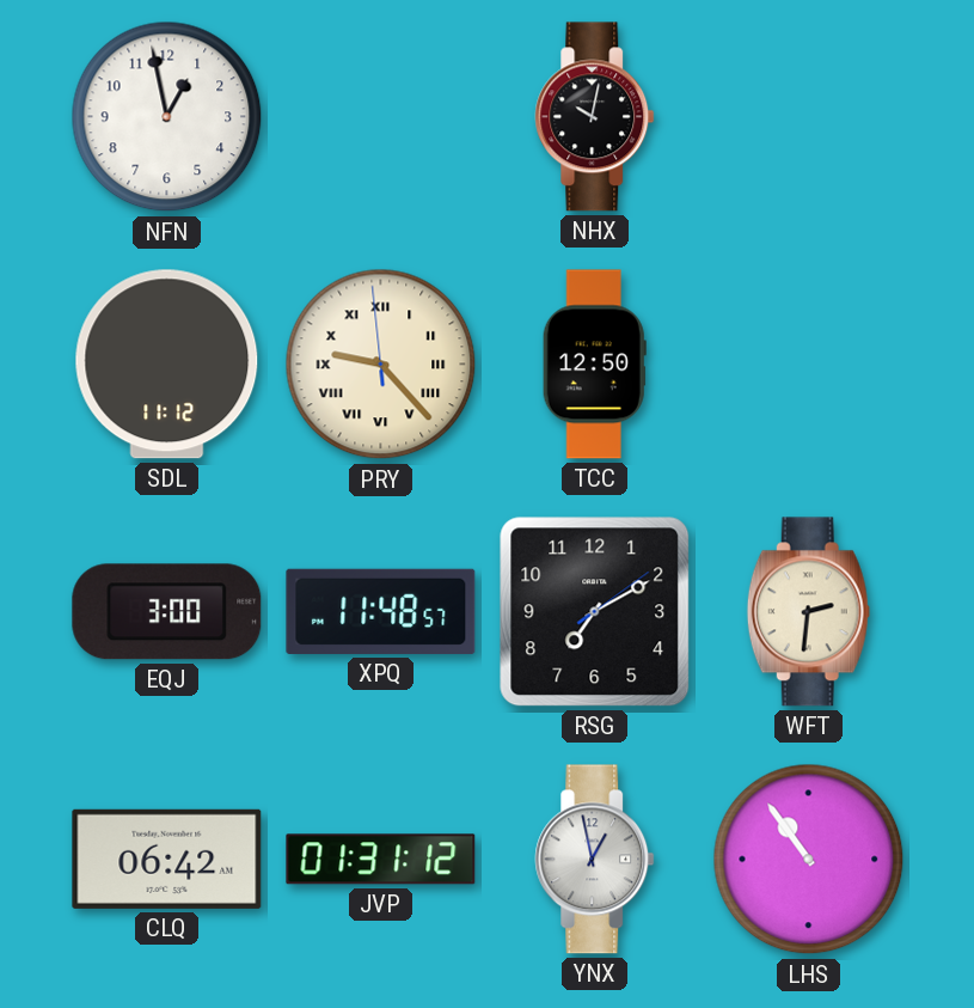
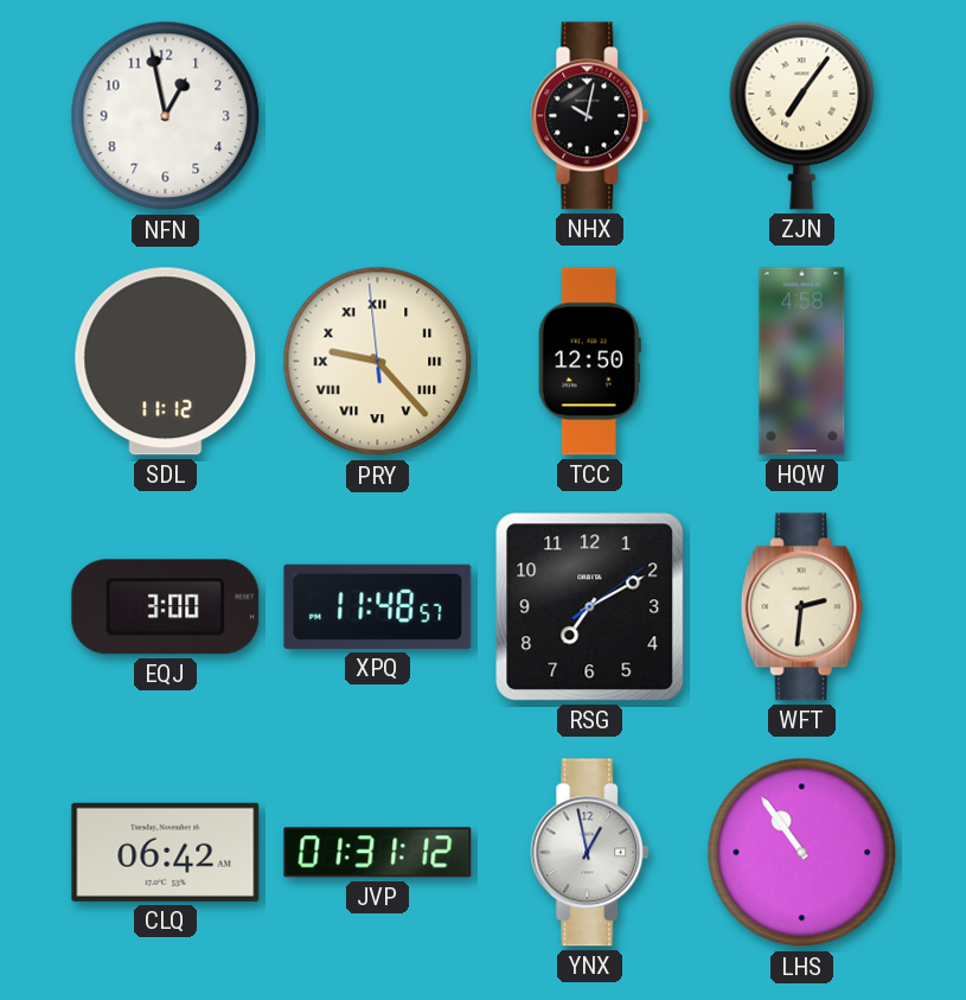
ZJN: none -> 7:06
HQW: none -> 4:58
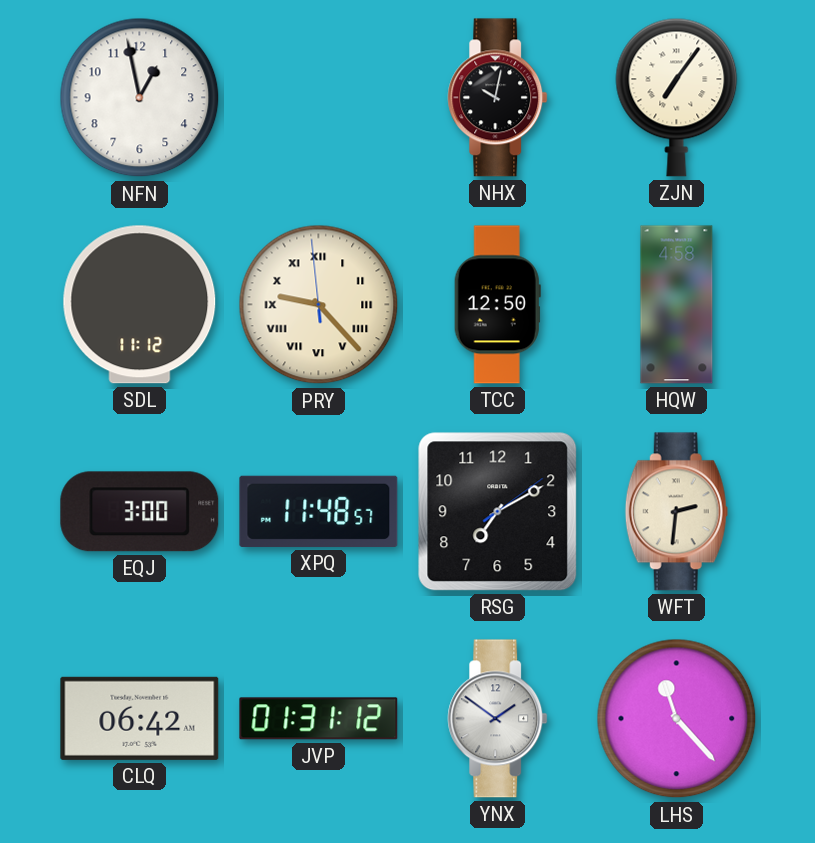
YNX: 12:58 -> 1:51
LHS: 10:54 -> 11:23
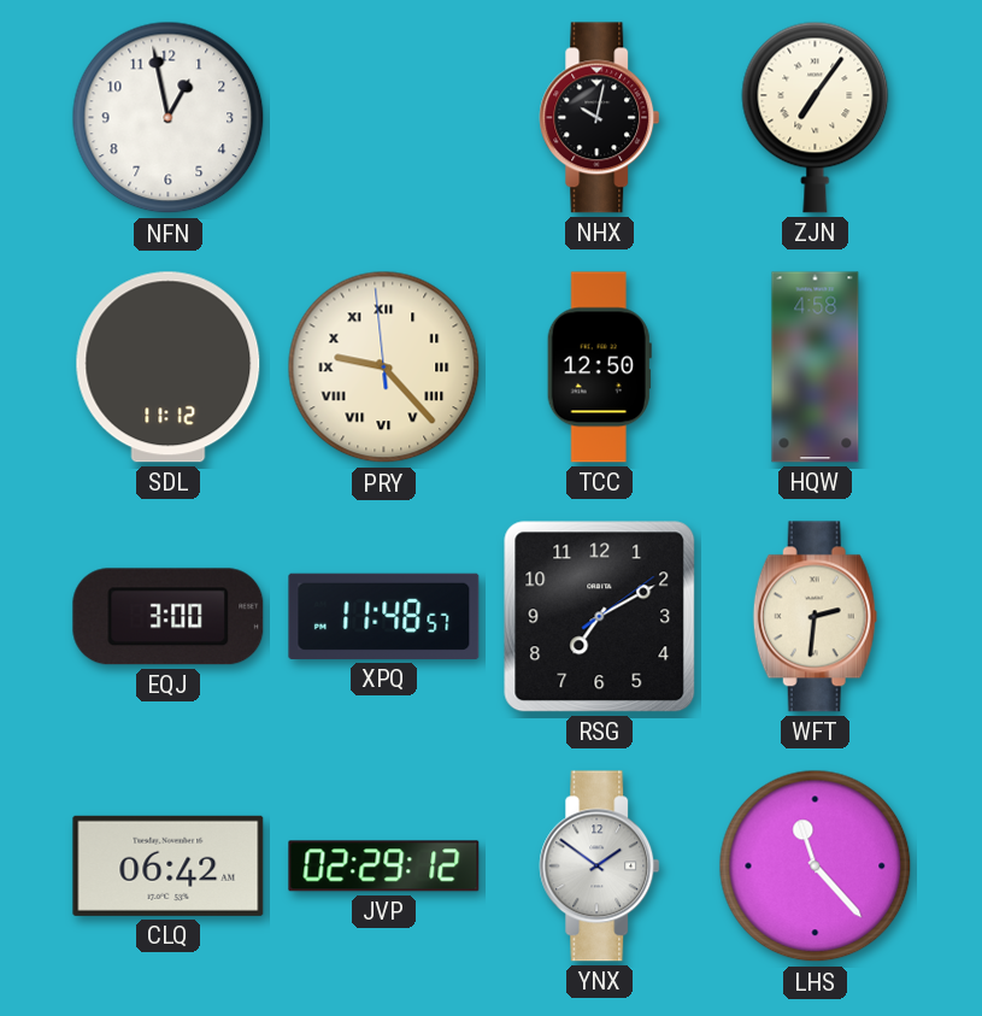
JVP: 01:31 -> 02:29
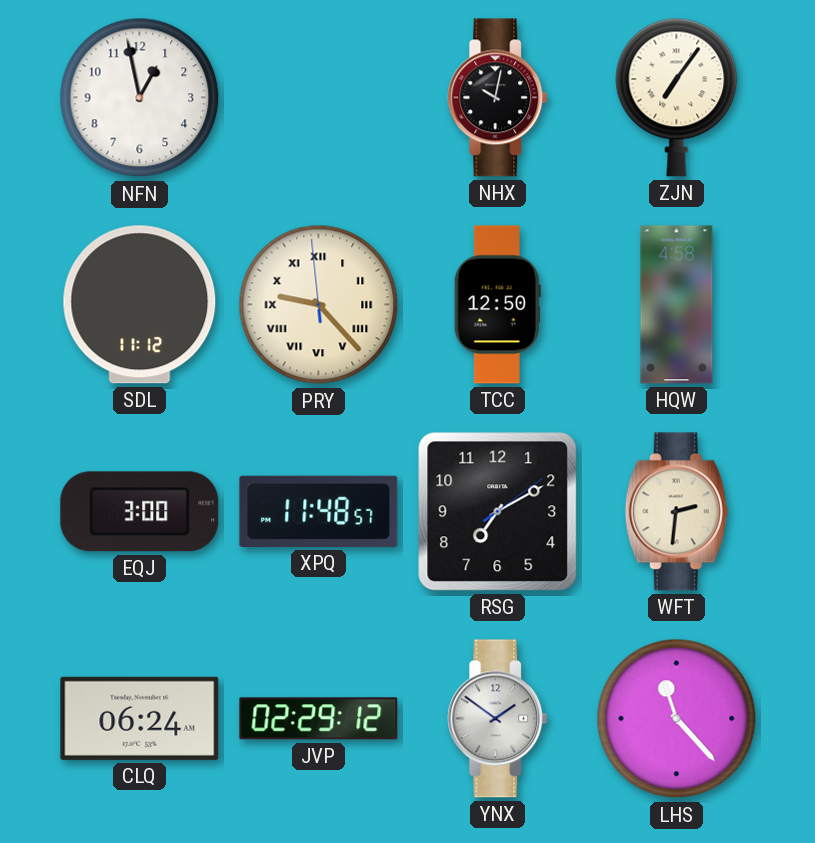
CLQ: 06:42 -> 06:24
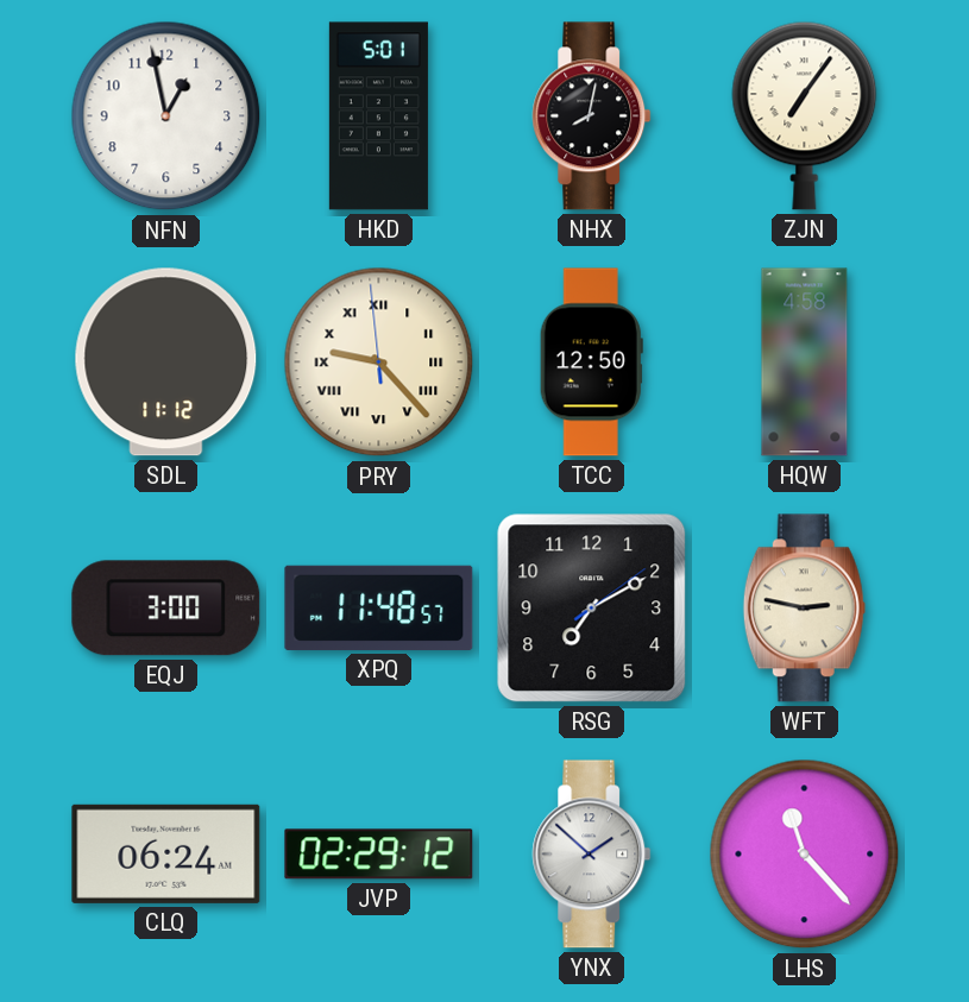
HKD: none -> 5:01
NHX: 10:02 -> 8:02
WFT: 2:31 -> 2:47
YNX: 1:51 -> 1:52
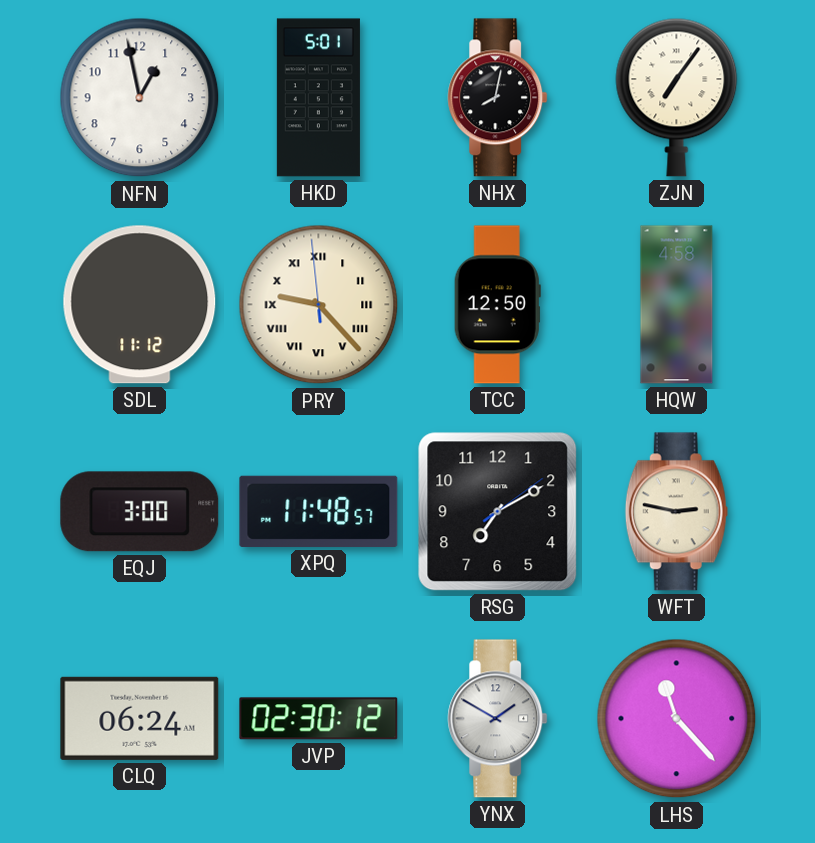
JVP: 02:29 -> 02:30
YNX: 1:52 -> 1:50
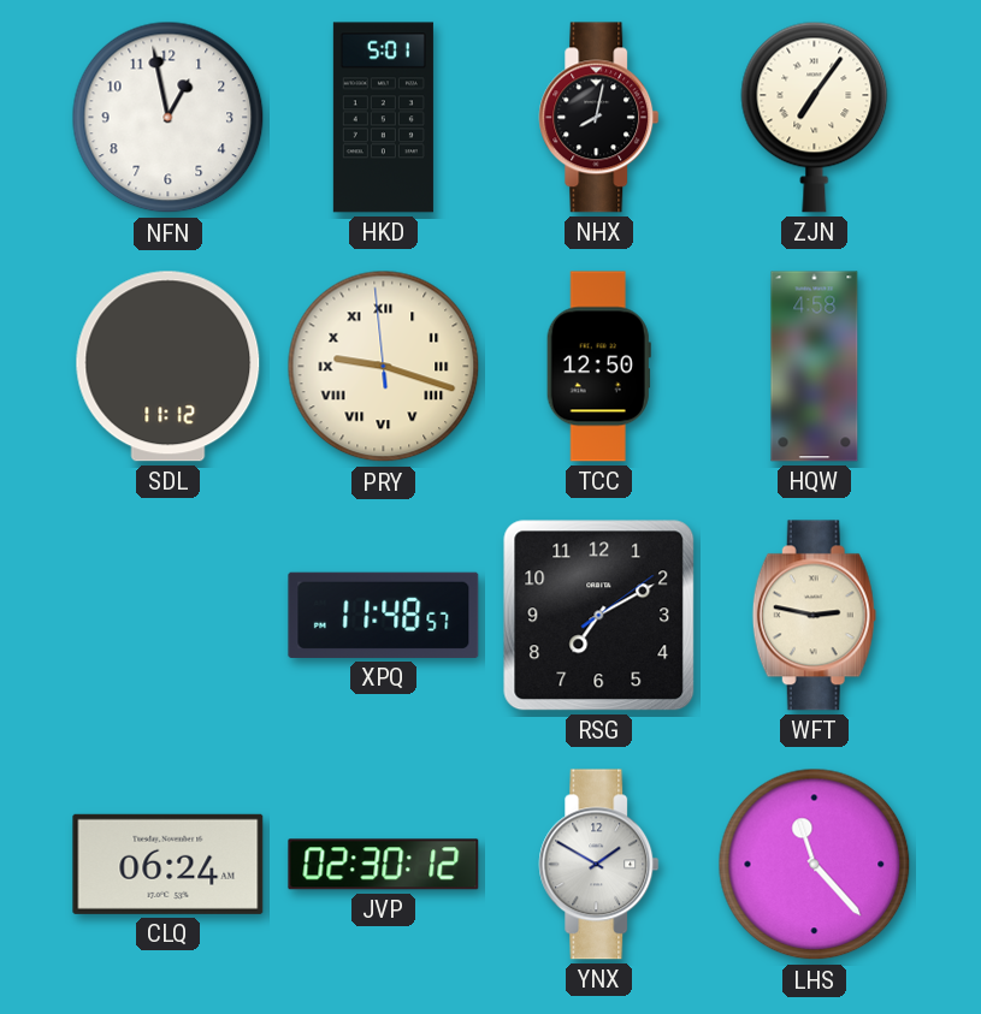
PRY: 9:22 -> 9:17
EQJ: 3:00 -> none
